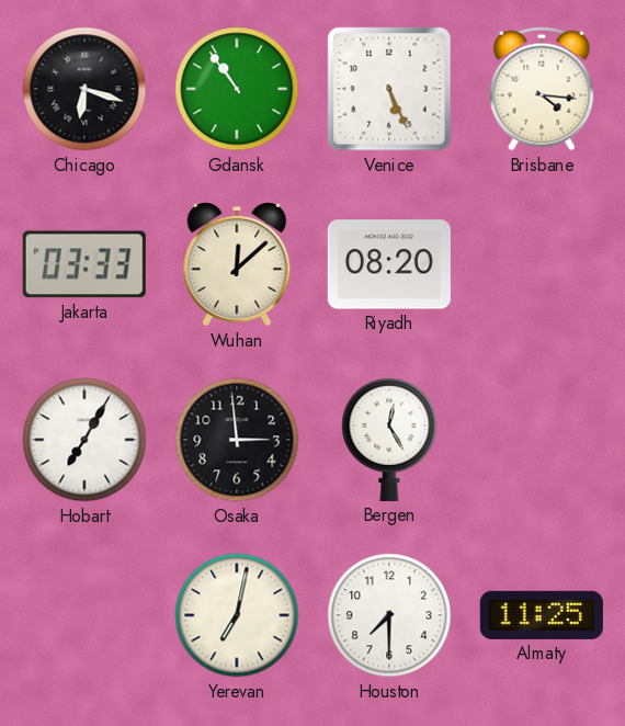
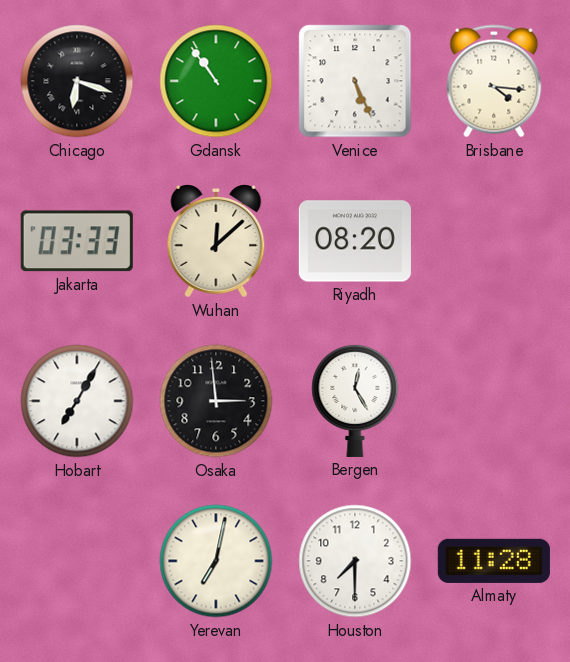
Almaty: 11:25 -> 11:28
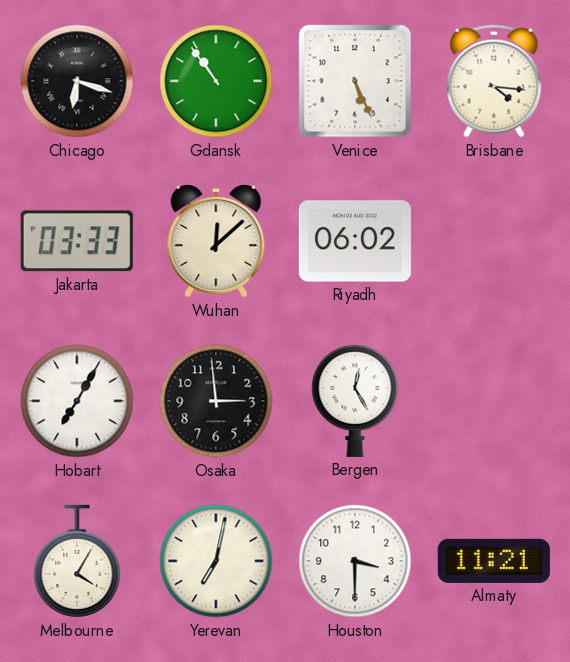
Riyadh: 08:20 -> 06:02
Melbourne: none -> 4:05
Houston: 7:30 -> 3:30
Almaty: 11:28 -> 11:21
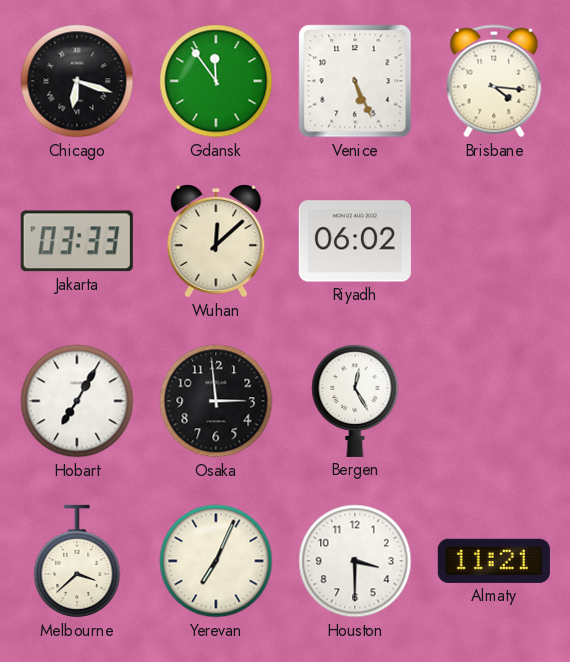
Gdansk: 10:54 -> 11:54
Melbourne: 4:05 -> 3:38
Yerevan: 7:02 -> 7:04
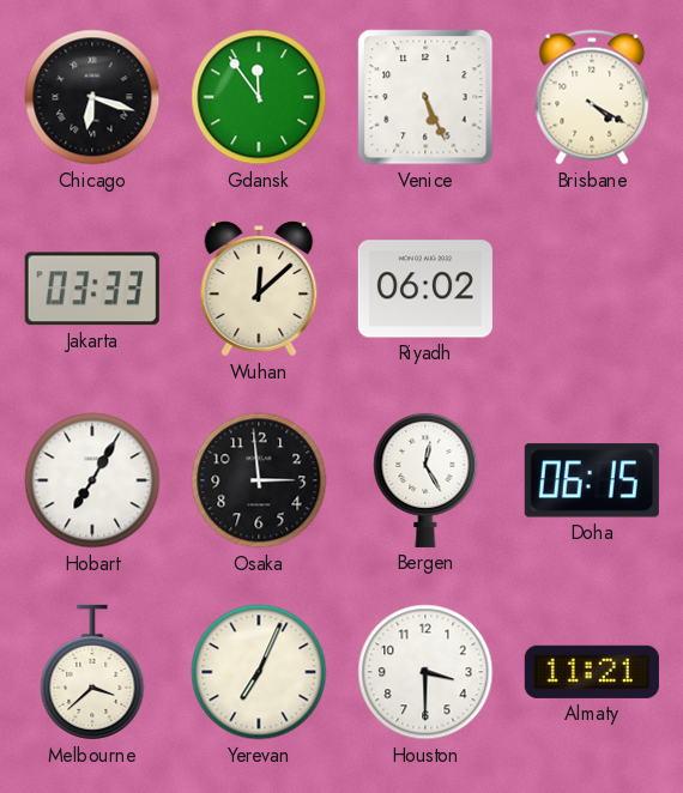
Brisbane: 4:16 -> 4:20
Doha: none -> 06:15
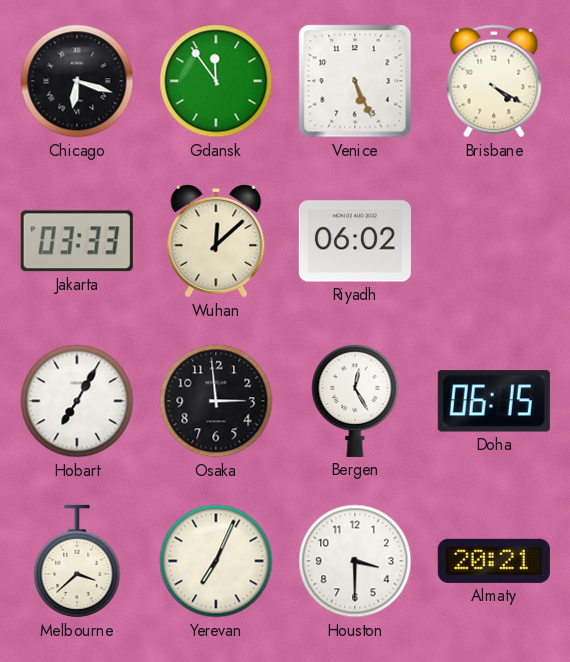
Almaty: 11:21 -> 20:21
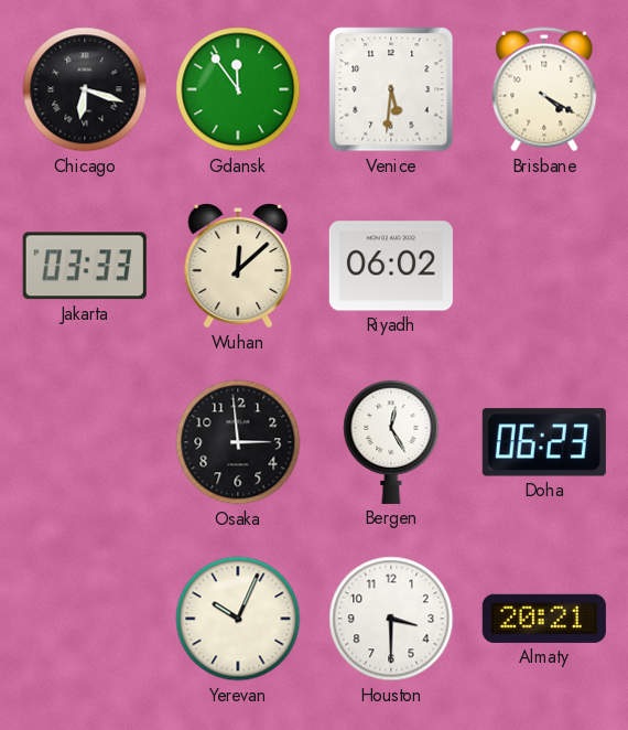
Venice: 5:26 -> 5:31
Hobart: 7:05 -> none
Doha: 06:15 -> 06:23
Melbourne: 3:38 -> none
Yerevan: 7:04 -> 10:04
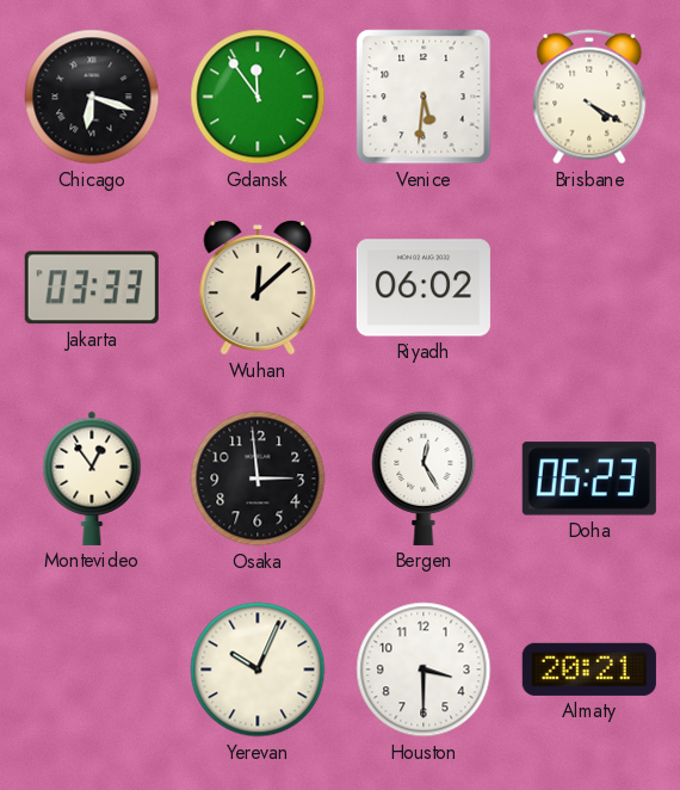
Montevideo: none -> 12:54
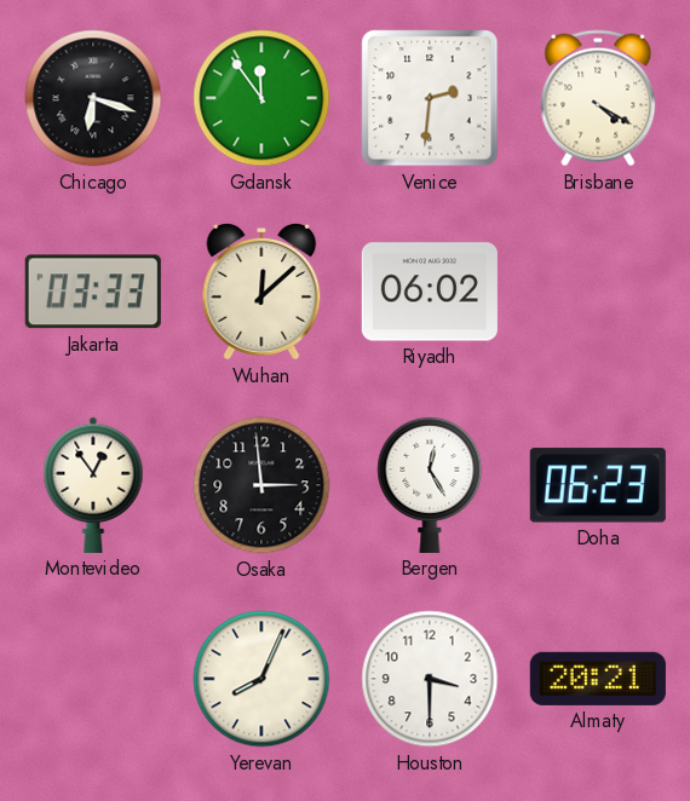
Venice: 5:31 -> 2:31
Yerevan: 10:04 -> 8:04
